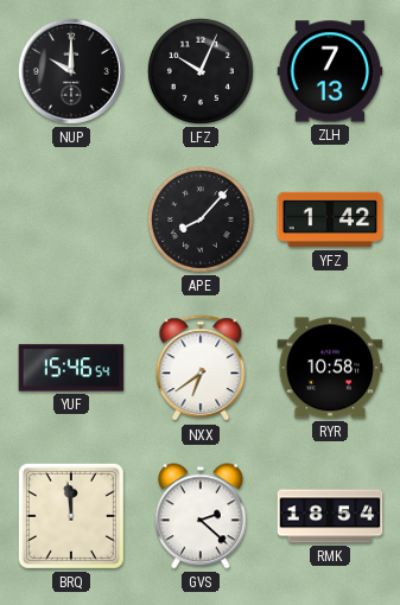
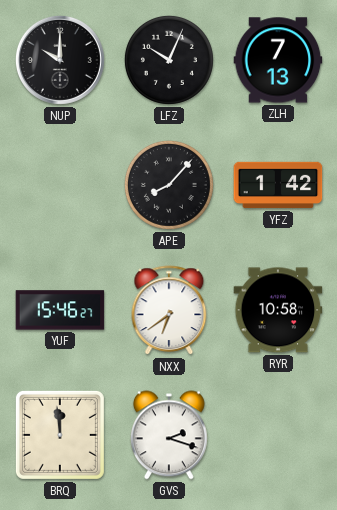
YUF: 15:46:54 -> 15:46:27
GVS: 2:22 -> 2:18
RMK: 18:54 -> none
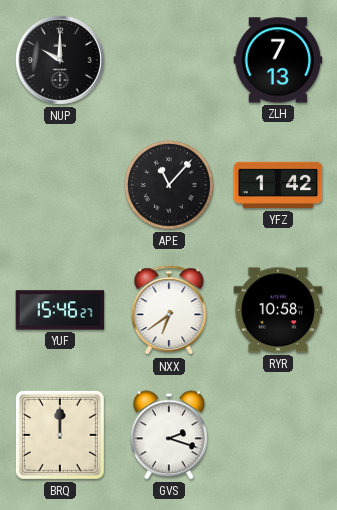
LFZ: 10:04 -> none
APE: 8:07 -> 11:07
BRQ: 11:59 -> 12:00
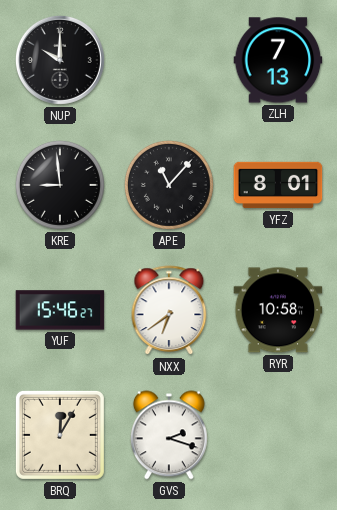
KRE: none -> 8:59
YFZ: 1:42 -> 8:01
BRQ: 12:00 -> 12:05
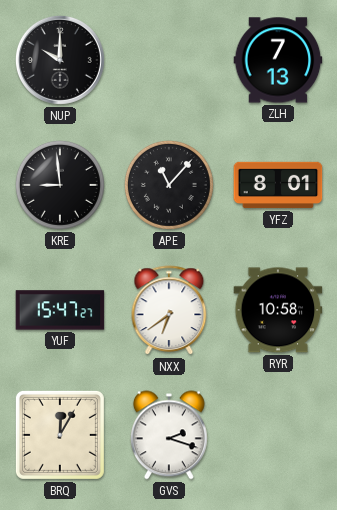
YUF: 15:46 -> 15:47
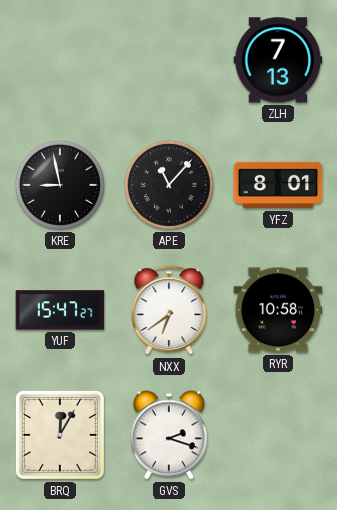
NUP: 10:00 -> none
KRE: 8:59 -> 8:58
